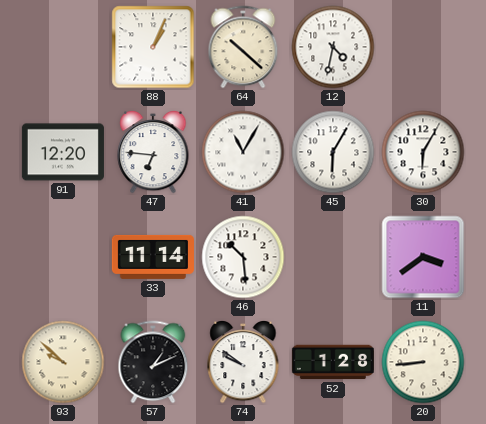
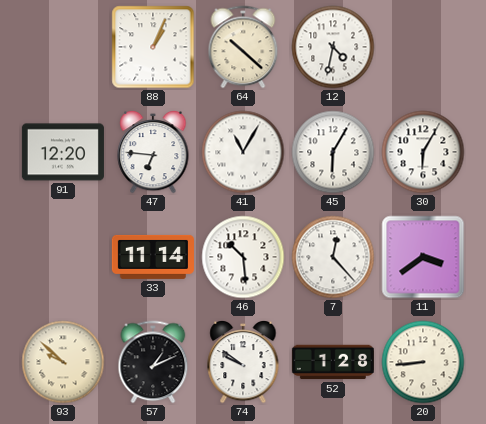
7: none -> 12:23
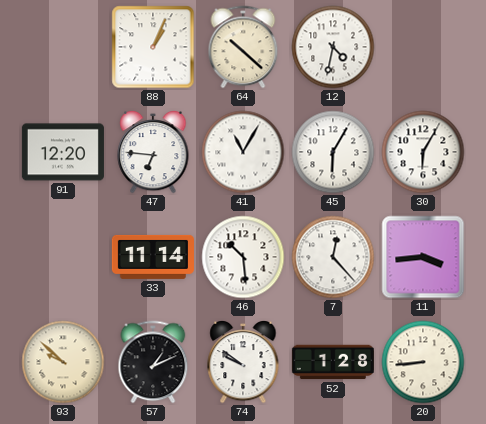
11: 3:39 -> 3:44
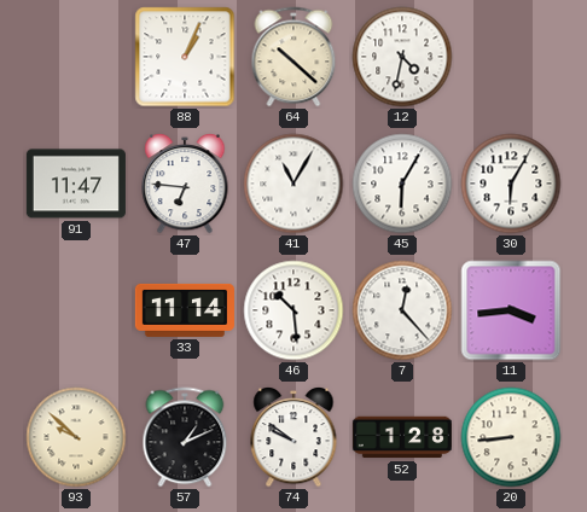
91: 12:20 -> 11:47
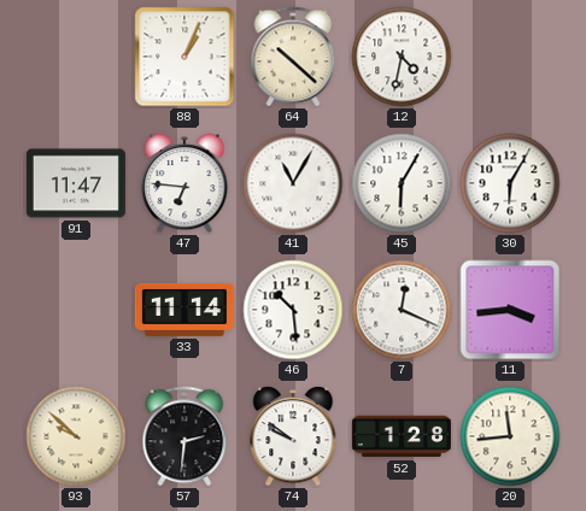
7: 12:23 -> 12:19
57: 1:11 -> 2:31
20: 8:44 -> 11:44
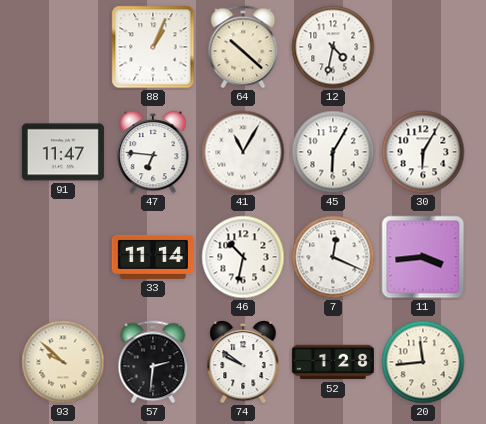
46: 10:29 -> 10:32
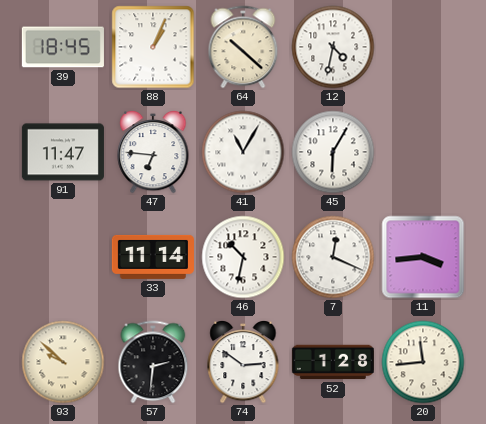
39: none -> 18:45
30: 6:05 -> none
74: 9:51 -> 2:51
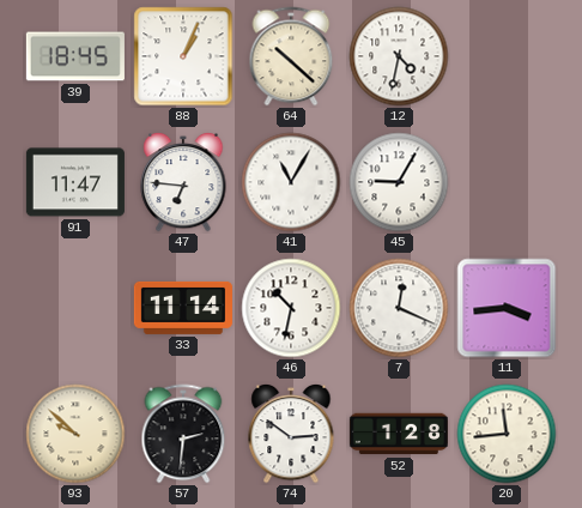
45: 6:05 -> 9:05
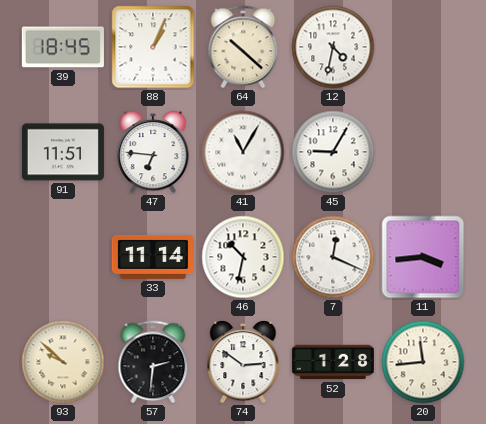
91: 11:47 -> 11:51
